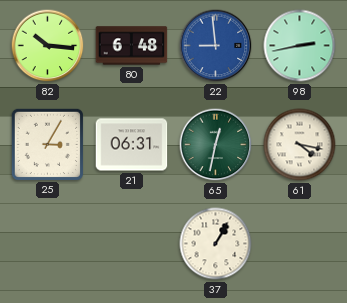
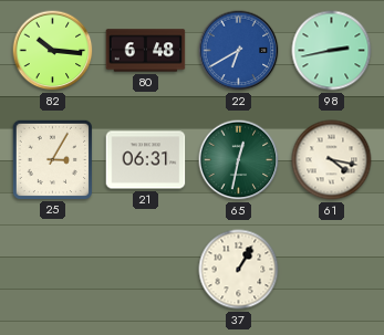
22: 8:59 -> 6:40
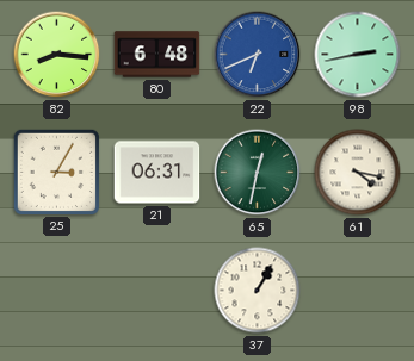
82: 10:16 -> 8:16
22: 6:40 -> 6:41
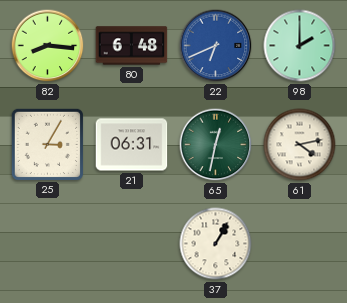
98: 2:43 -> 2:00
61: 4:17 -> 4:13
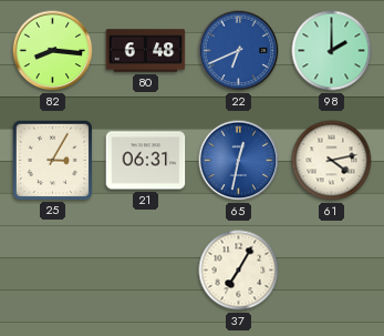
65 dial: green -> blue
37: 1:05 -> 7:05
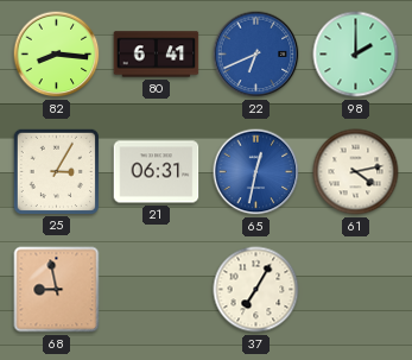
80: 6:48 -> 6:41
68: none -> 8:58
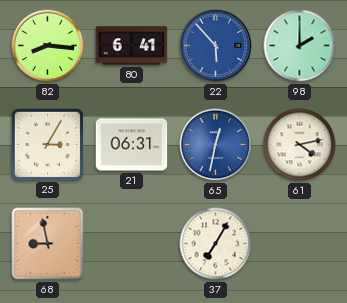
22: 6:41 -> 5:53
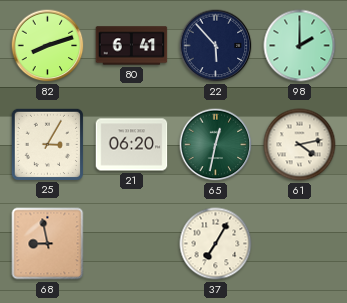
82: 8:16 -> 8:12
22 dial: blue -> navy
21: 06:31 -> 06:20
65 dial: blue -> green
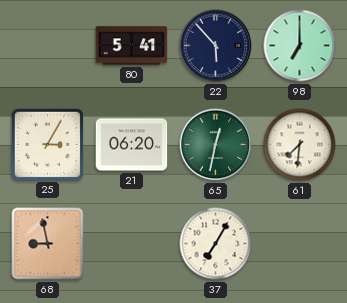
82: 8:12 -> none
80: 6:41 -> 5:41
98: 2:00 -> 7:00
61: 4:13 -> 7:31
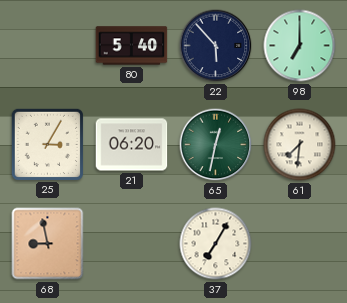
80: 5:41 -> 5:40
